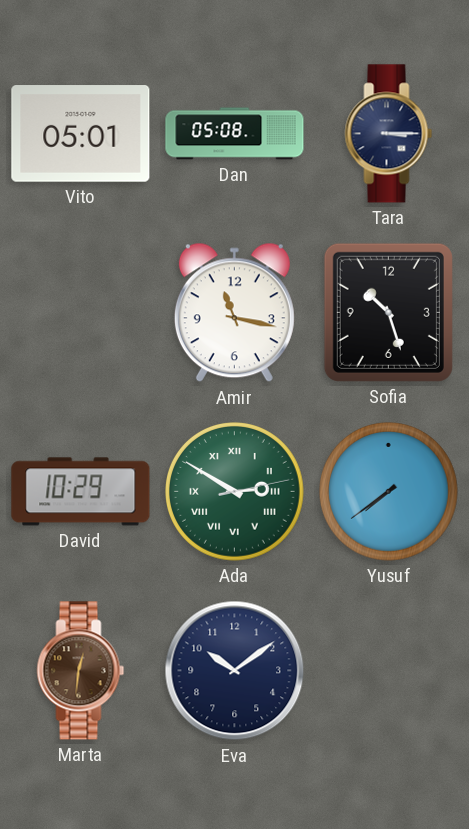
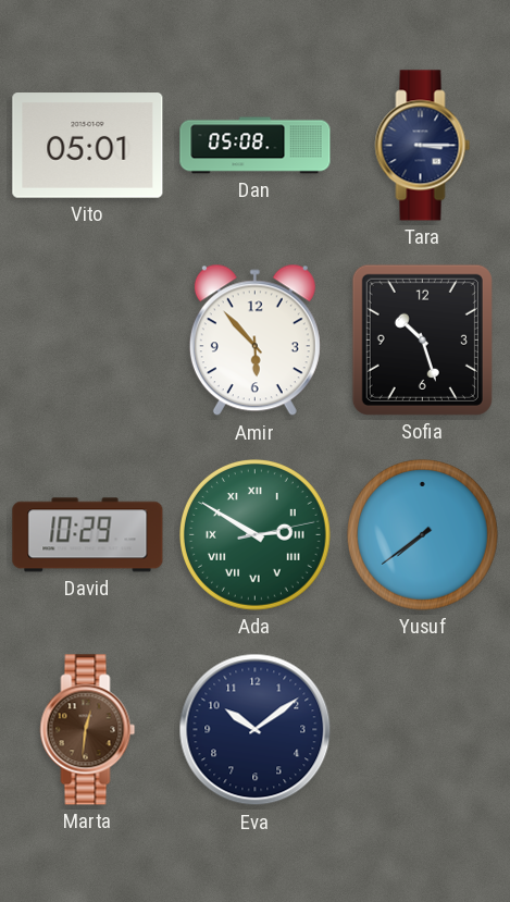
Amir: 11:17 -> 5:53
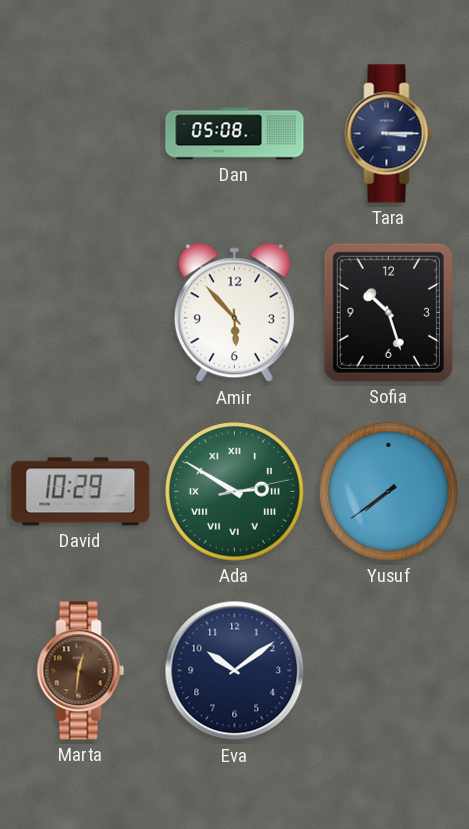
Vito: 05:01 -> none
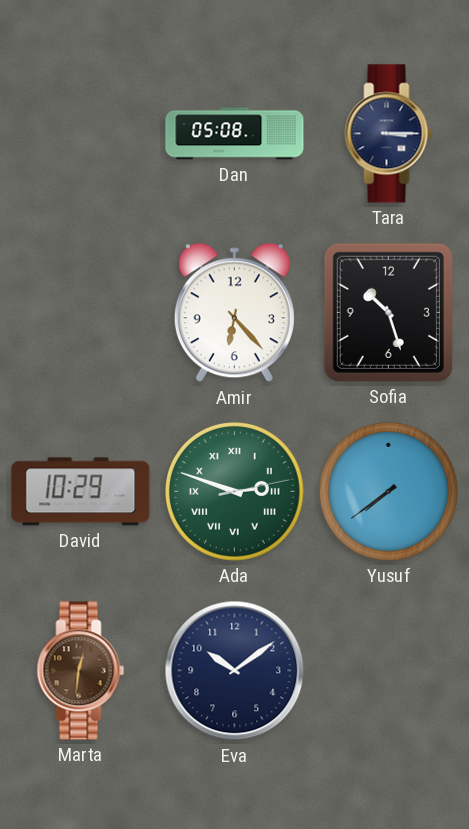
Amir: 5:53 -> 6:23
Ada: 2:50 -> 2:48
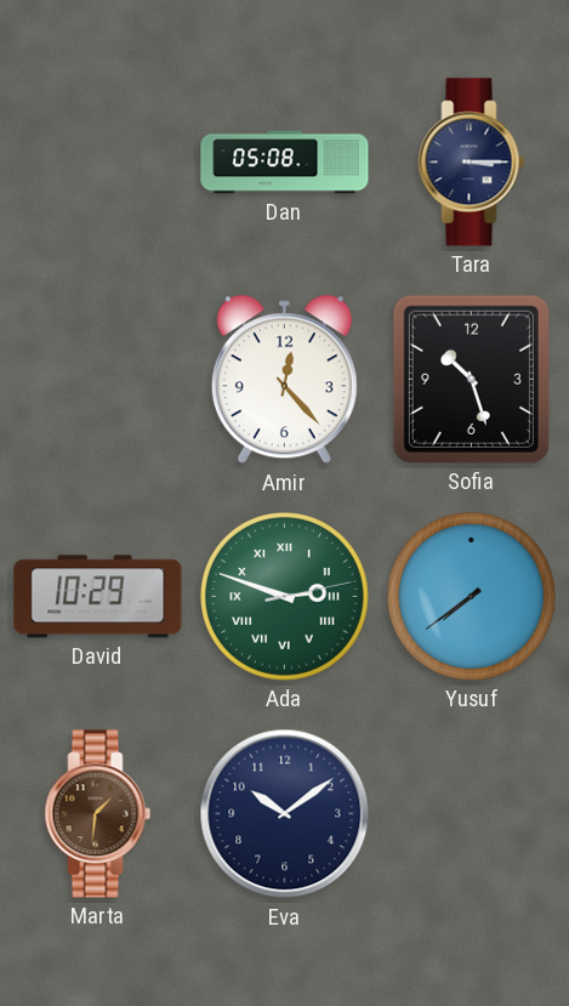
Amir: 6:23 -> 12:23
Marta: 12:31 -> 1:31
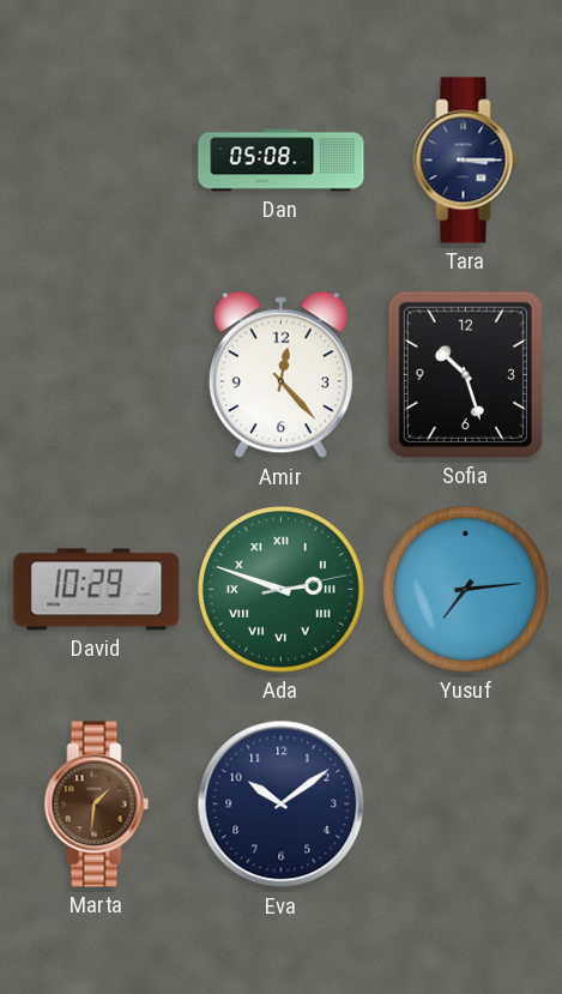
Yusuf: 7:39 -> 7:14
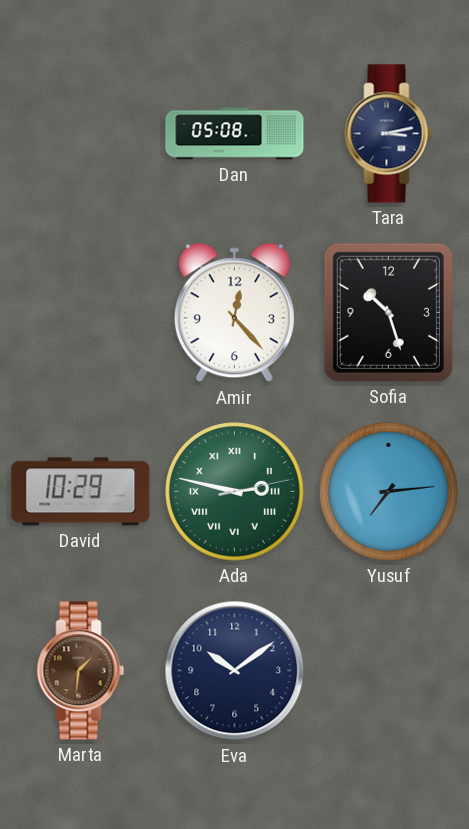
Tara: 3:15 -> 3:13
Ada: 2:48 -> 2:47
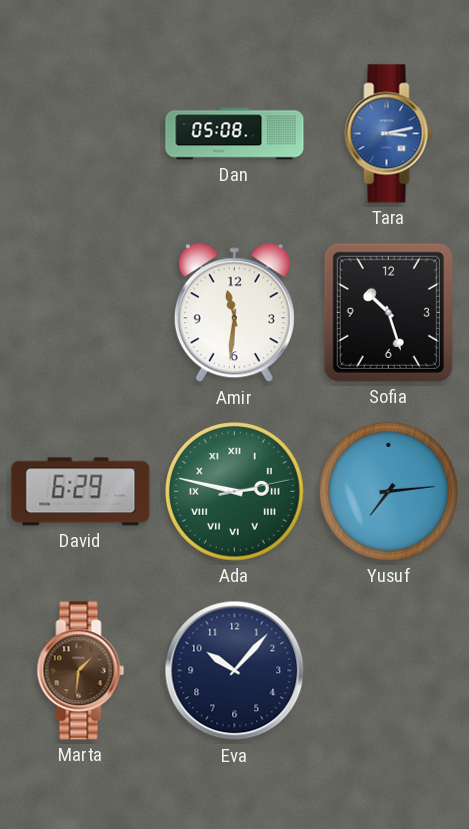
Tara dial: navy -> blue
Amir: 12:23 -> 11:31
David: 10:29 -> 6:29
Eva: 10:09 -> 10:07
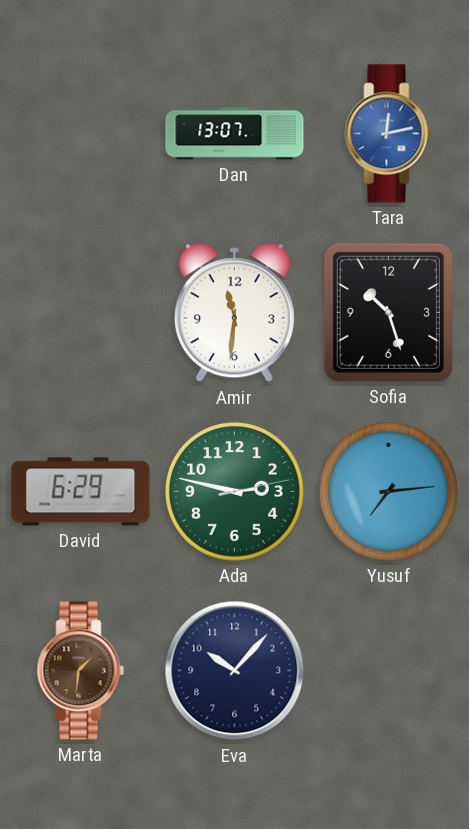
Dan: 05:08 -> 13:07
Tara: 3:13 -> 12:13
Ada numerals: Roman -> Arabic
